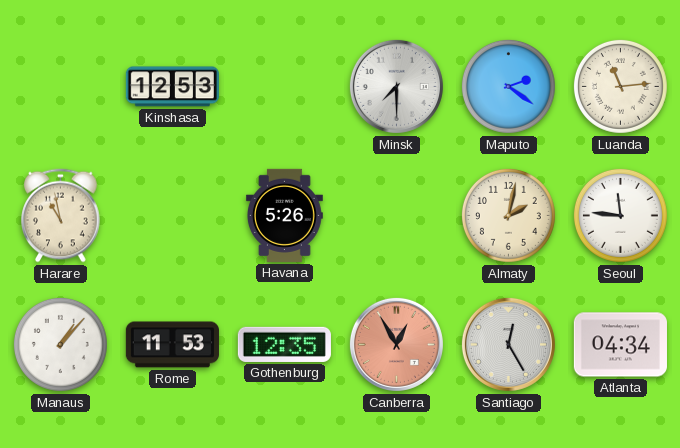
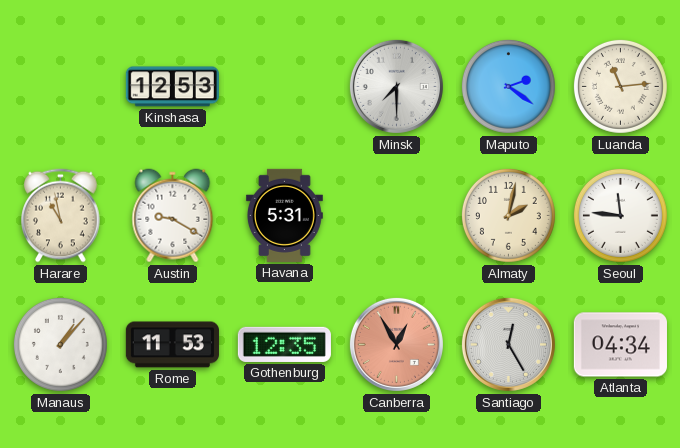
Austin: none -> 9:20
Havana: 5:26 -> 5:31
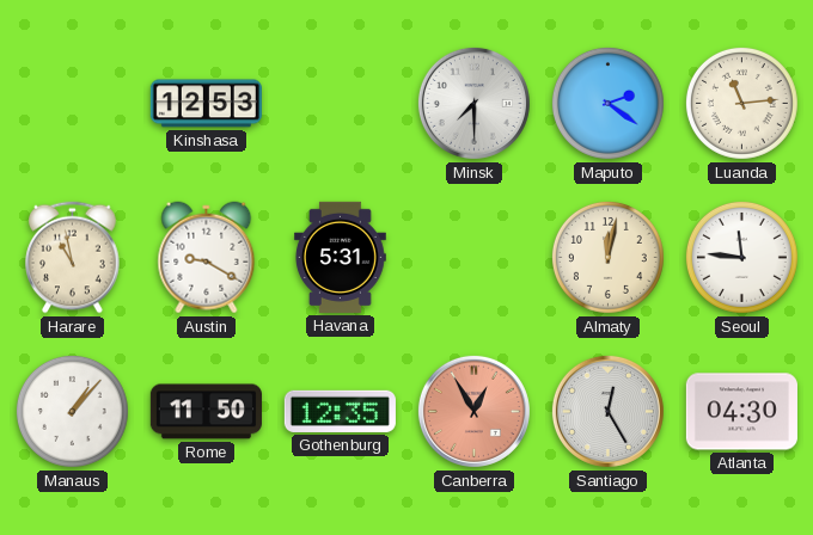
Almaty: 2:02 -> 12:02
Rome: 11:53 -> 11:50
Atlanta: 04:34 -> 04:30
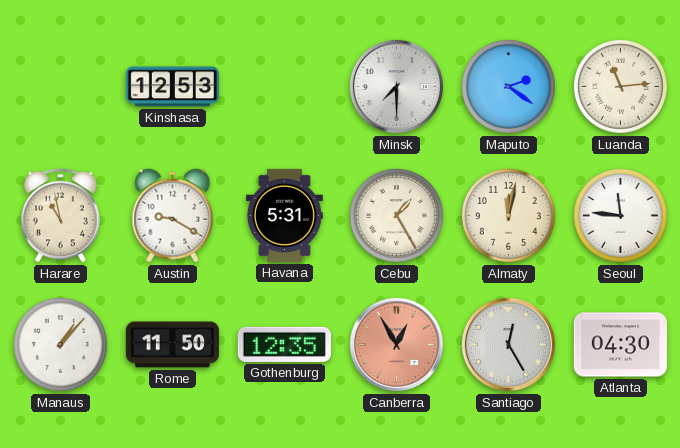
Cebu: none -> 1:25
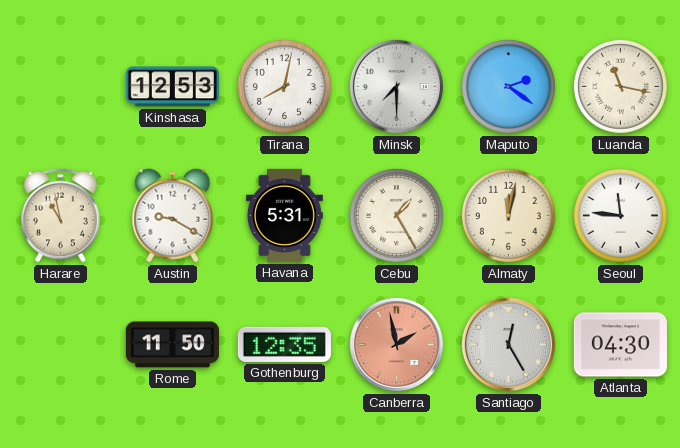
Tirana: none -> 8:02
Luanda: 11:14 -> 11:17
Manaus: 1:07 -> none
Canberra: 12:55 -> 1:58
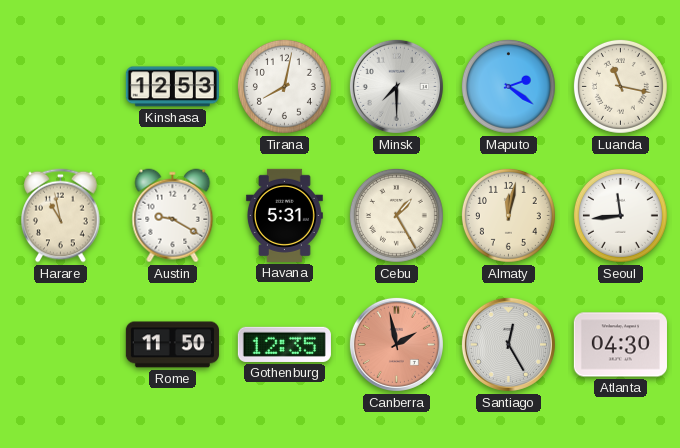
Seoul: 11:46 -> 11:44
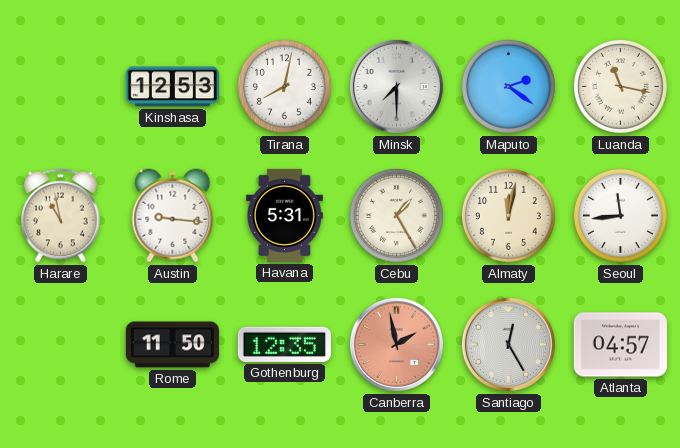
Austin: 9:20 -> 9:16
Atlanta: 04:30 -> 04:57
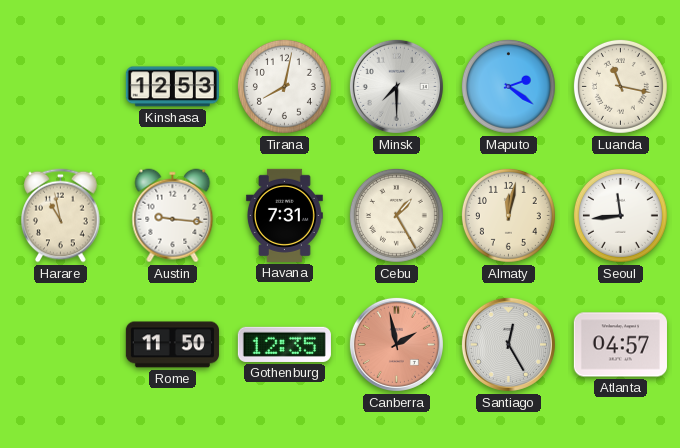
Havana: 5:31 -> 7:31
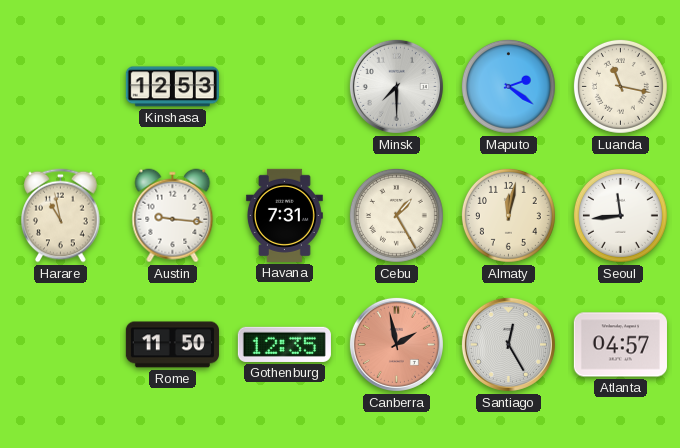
Tirana: 8:02 -> none
